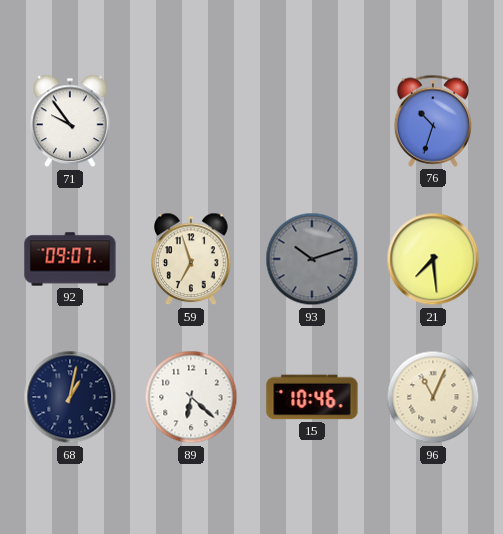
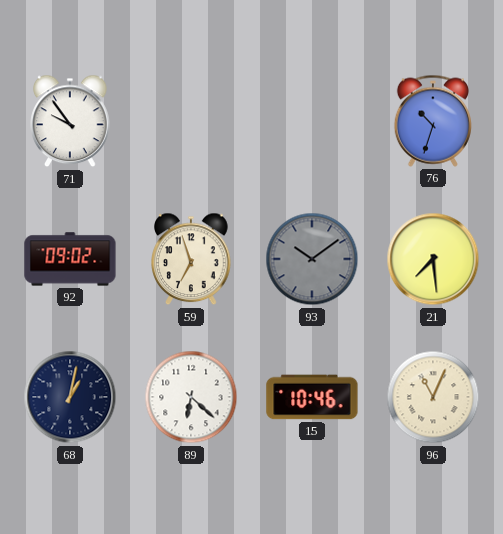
92: 09:07 -> 09:02
93: 10:12 -> 10:09
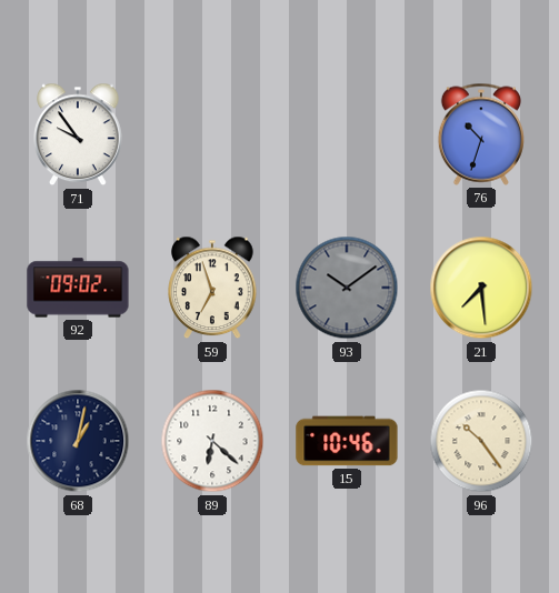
96: 11:04 -> 10:24
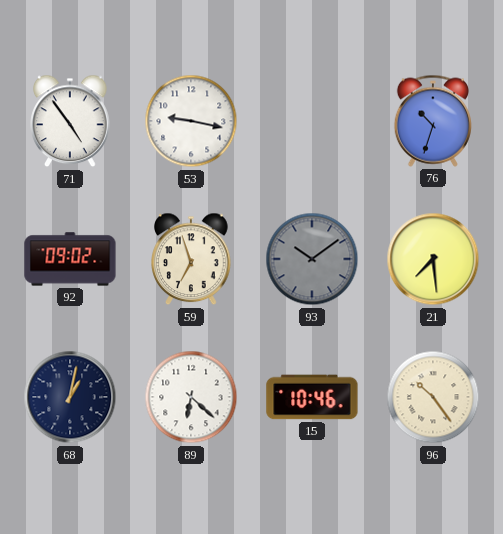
71: 9:54 -> 4:54
53: none -> 9:17
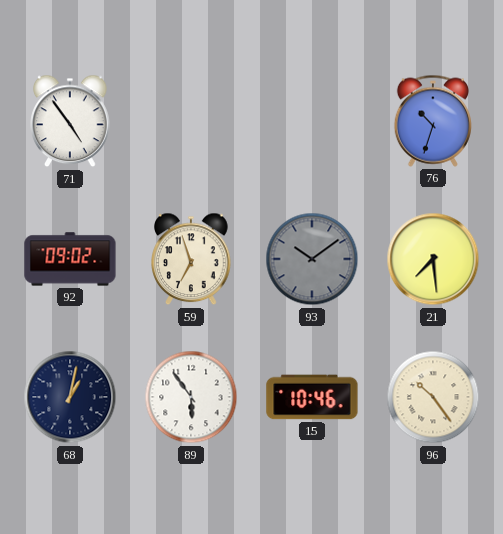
53: 9:17 -> none
89: 6:22 -> 5:54
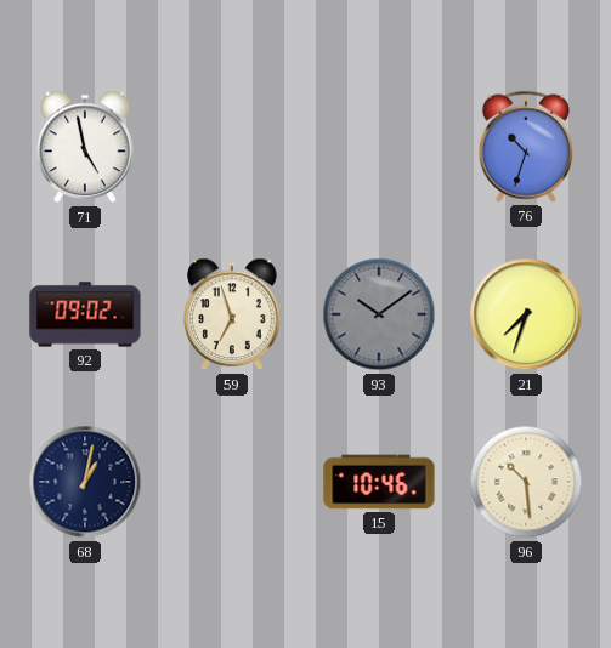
71: 4:54 -> 4:58
21: 7:29 -> 7:33
89: 5:54 -> none
96: 10:24 -> 10:29
